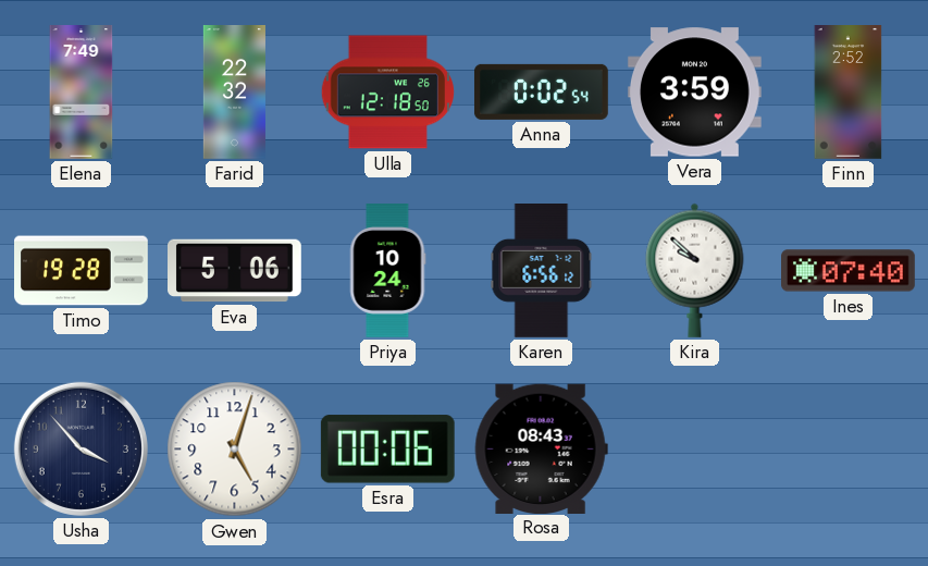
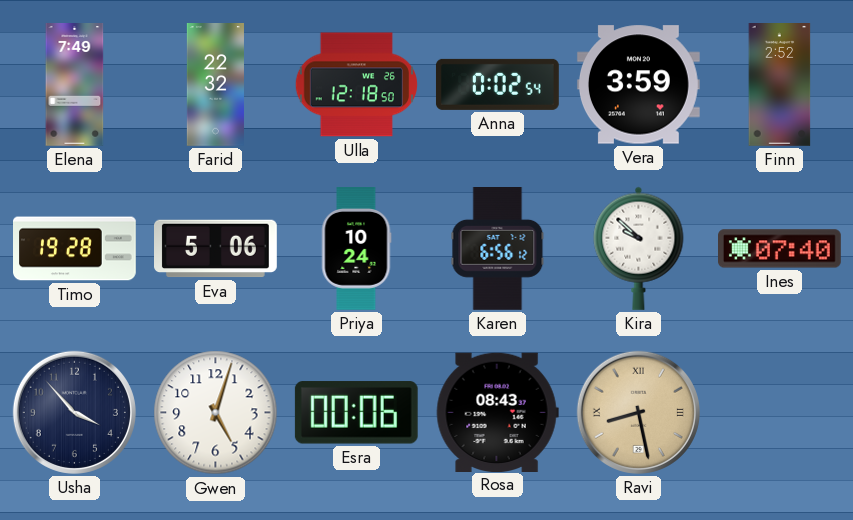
Ravi: none -> 8:28
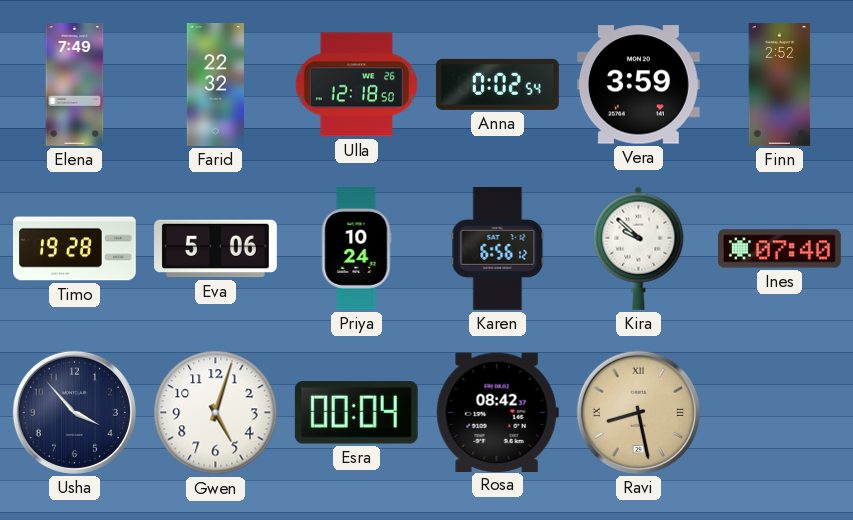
Esra: 00:06 -> 00:04
Rosa: 08:43 -> 08:42
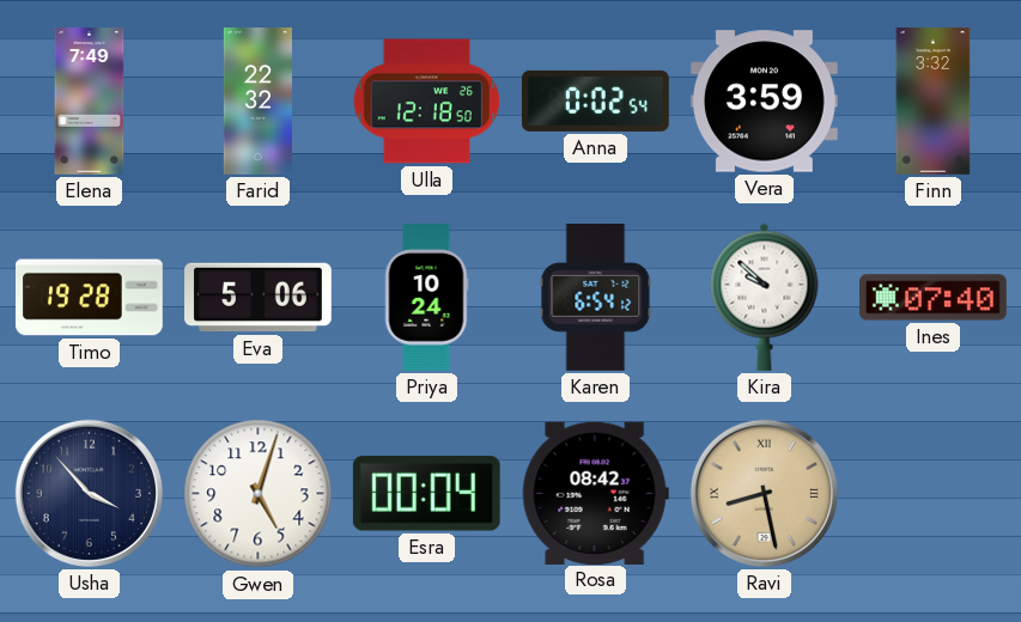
Finn: 2:52 -> 3:32
Karen: 6:56 -> 6:54
